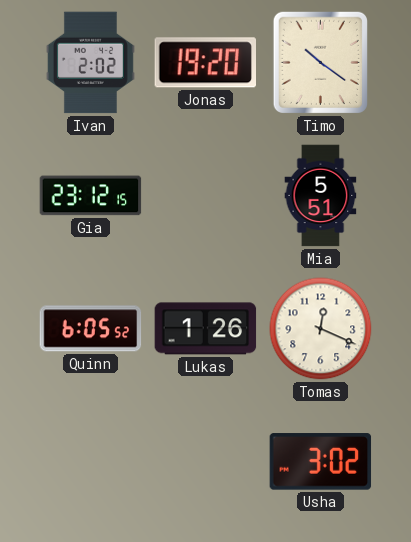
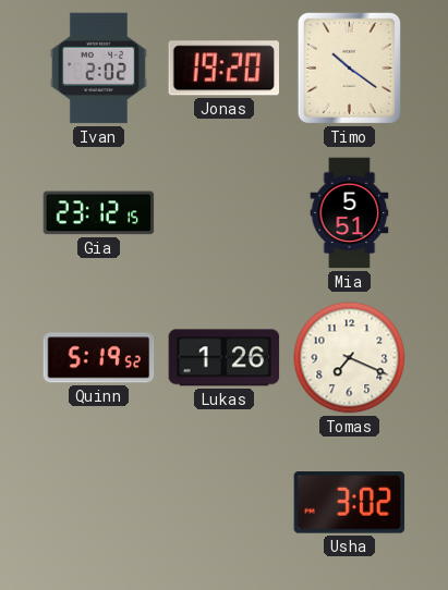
Quinn: 6:05 -> 5:19
Tomas: 12:19 -> 7:19
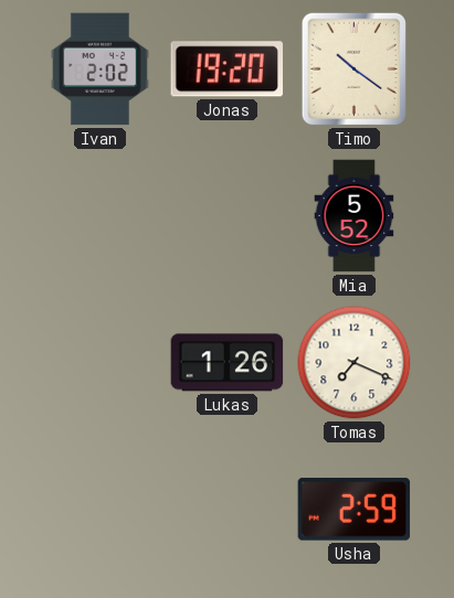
Gia: 23:12 -> none
Mia: 5:51 -> 5:52
Quinn: 5:19 -> none
Usha: 3:02 -> 2:59
